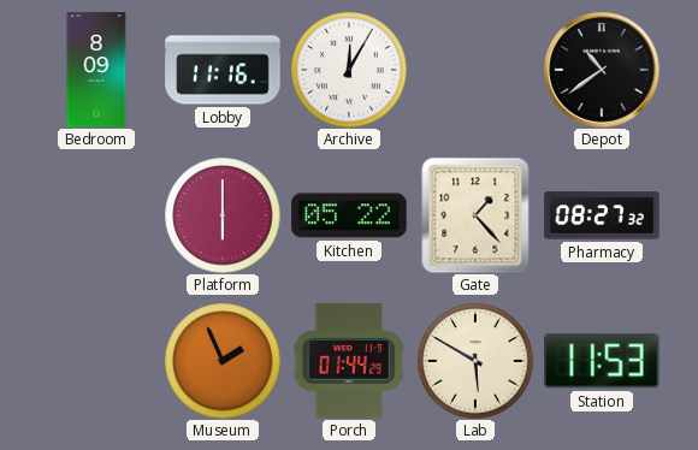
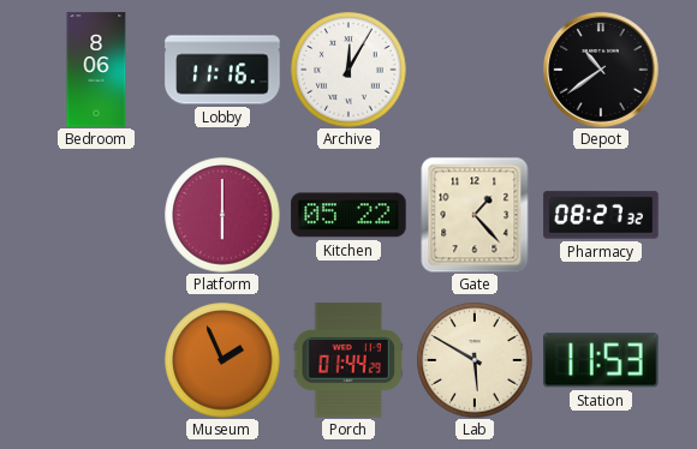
Bedroom: 8:09 -> 8:06
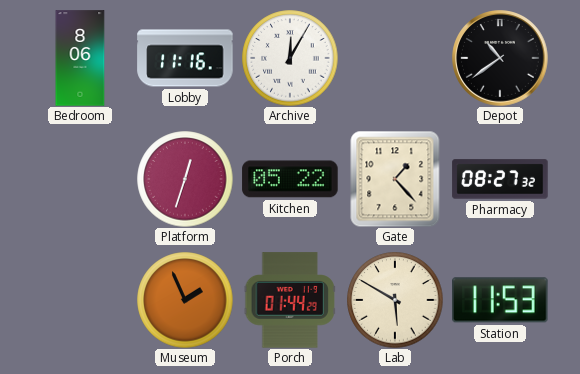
Platform: 6:00 -> 12:33
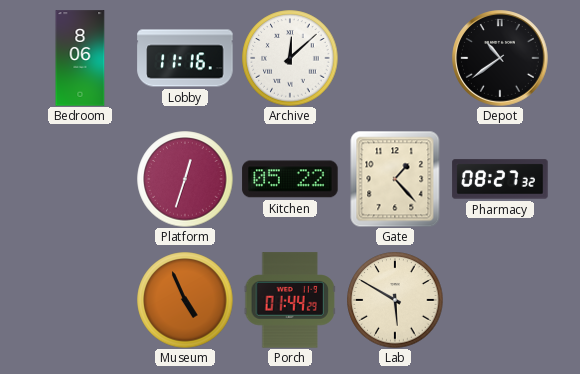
Archive: 12:05 -> 12:08
Museum: 1:56 -> 4:56
Station: 11:53 -> none
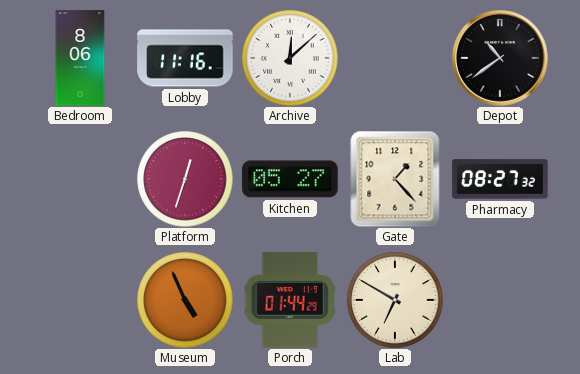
Kitchen: 05:22 -> 05:27
Lab: 5:50 -> 6:50
